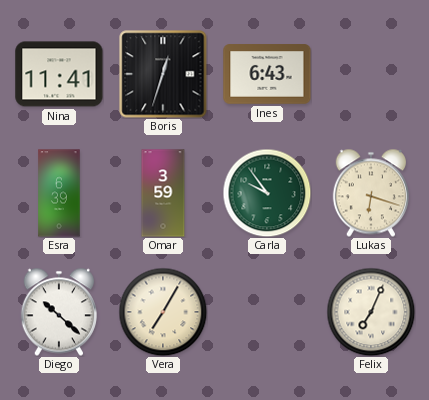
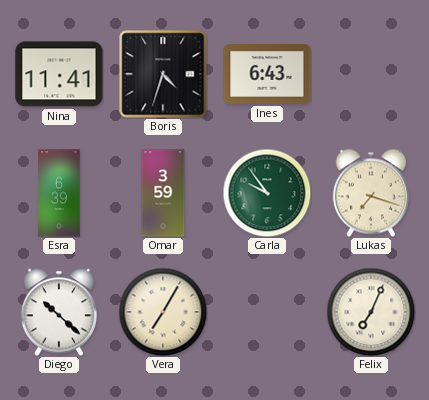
Boris: 12:33 -> 4:33
Lukas: 6:18 -> 7:18
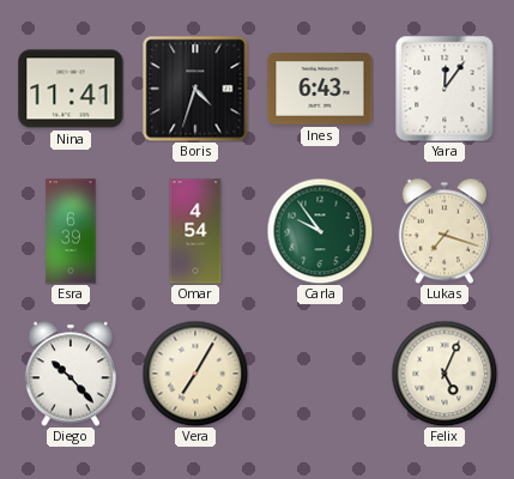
Yara: none -> 12:06
Omar: 3:59 -> 4:54
Diego: 10:22 -> 10:23
Felix: 7:04 -> 5:04
